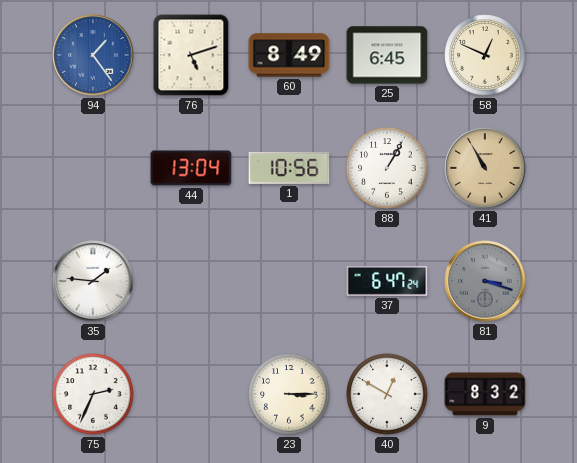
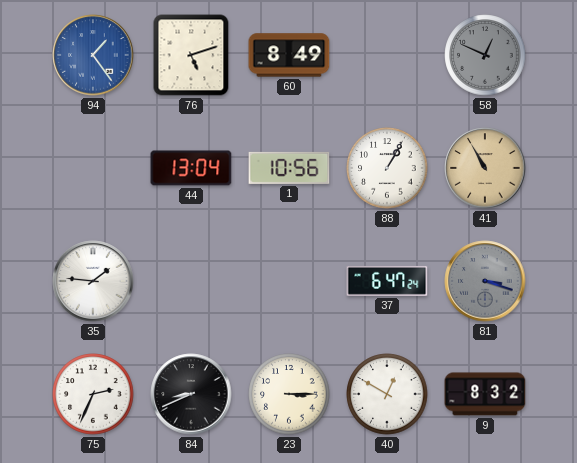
25: 6:45 -> none
58 dial: cream -> grey
84: none -> 8:41
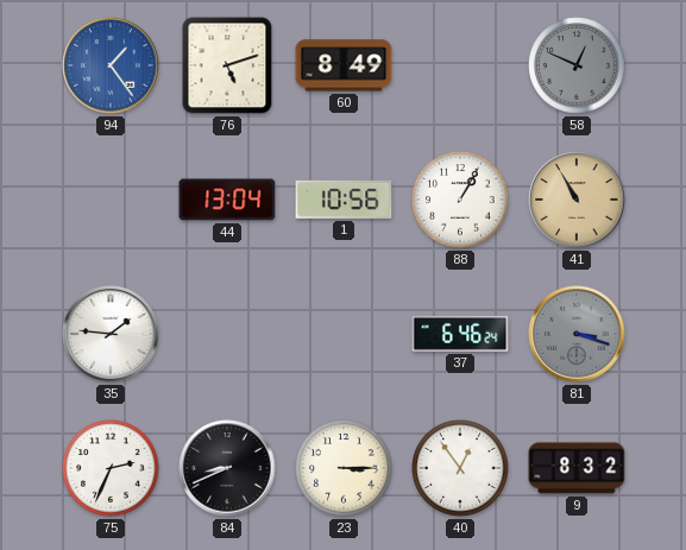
37: 6:47 -> 6:46
40: 12:50 -> 12:54
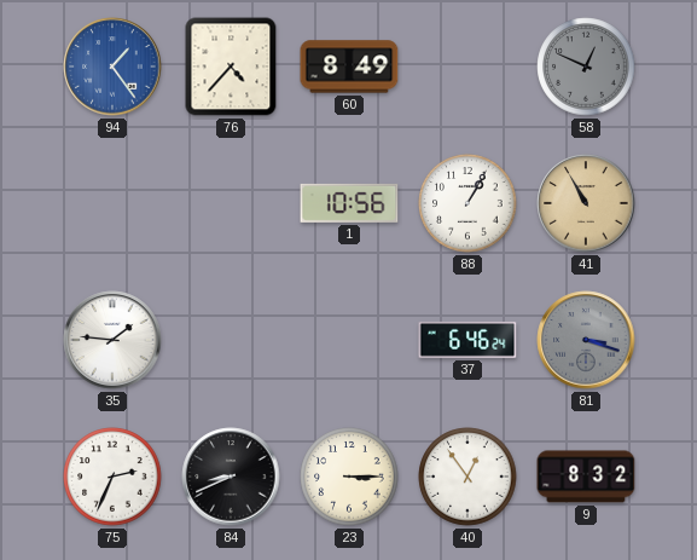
76: 5:12 -> 4:37
44: 13:04 -> none
